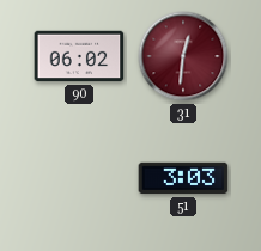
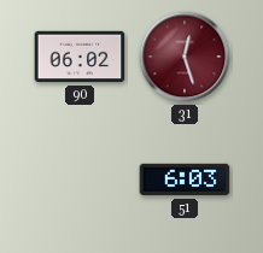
31: 12:31 -> 12:27
51: 3:03 -> 6:03
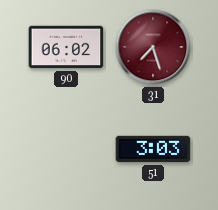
31: 12:27 -> 7:27
51: 6:03 -> 3:03
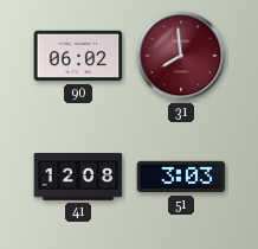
31: 7:27 -> 7:59
41: none -> 12:08
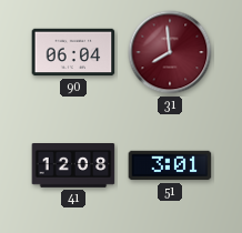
90: 06:02 -> 06:04
51: 3:03 -> 3:01
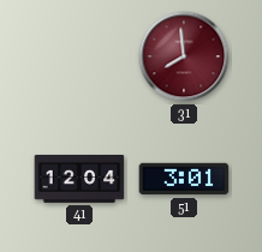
90: 06:04 -> none
41: 12:08 -> 12:04
